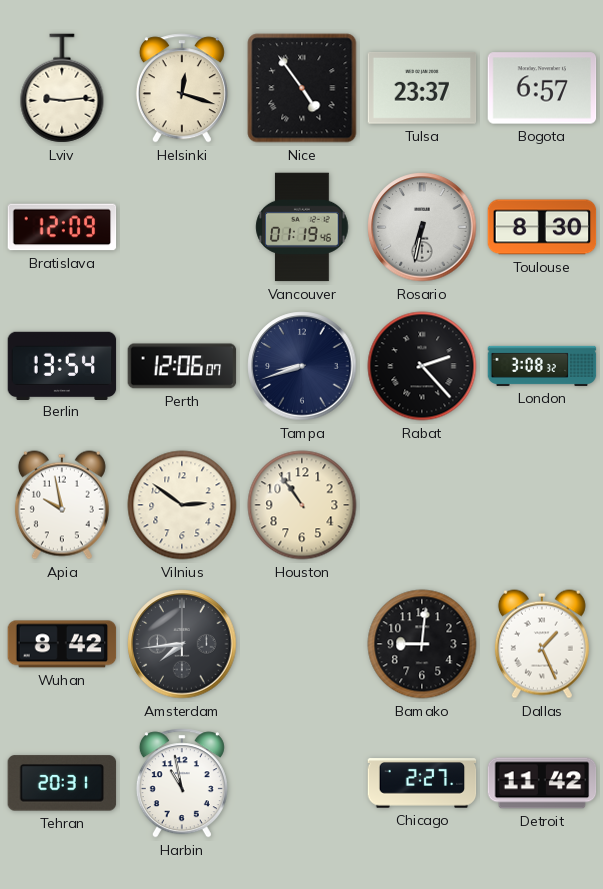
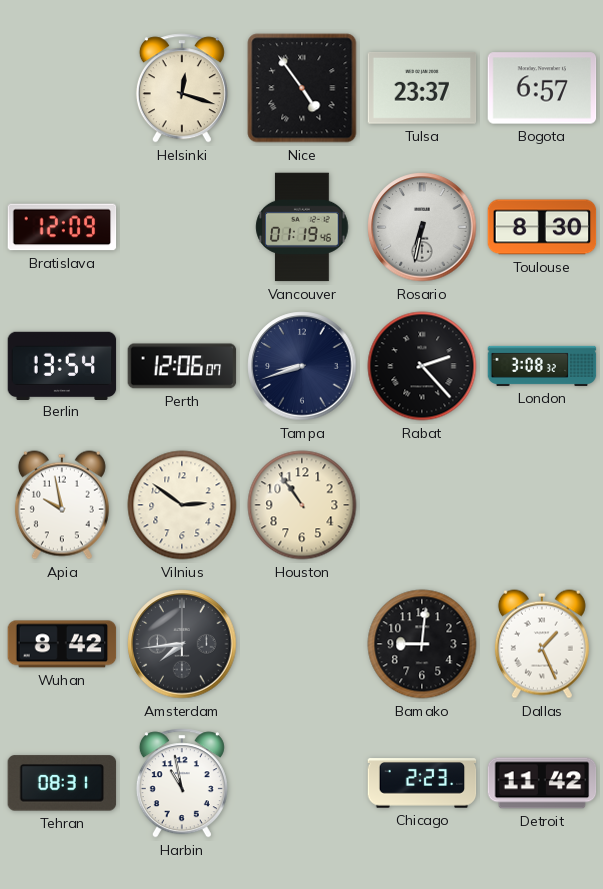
Lviv: 9:14 -> none
Tehran: 20:31 -> 08:31
Chicago: 2:27 -> 2:23
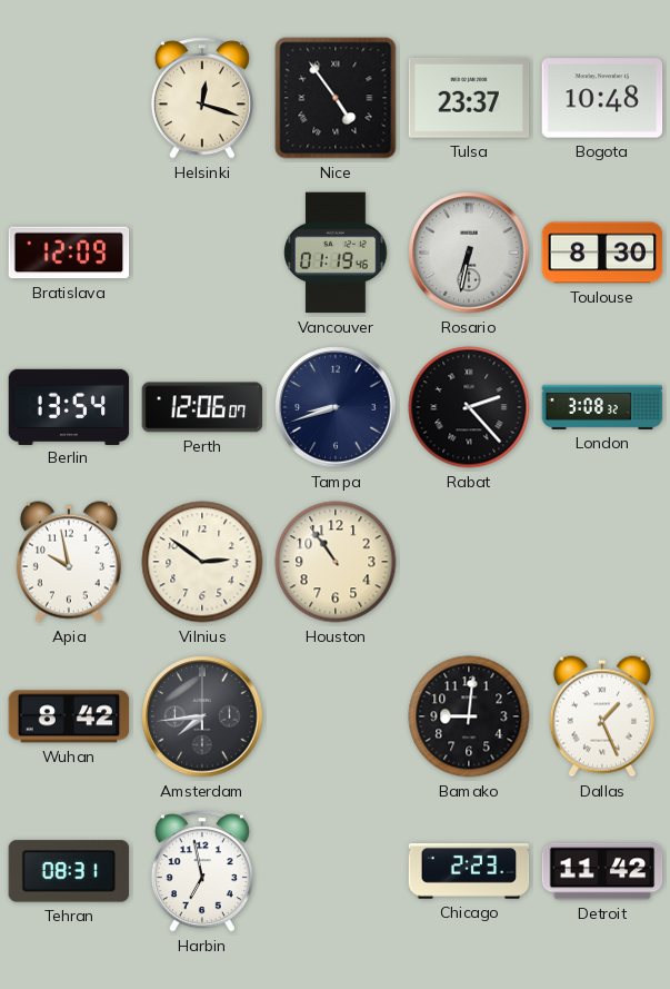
Bogota: 6:57 -> 10:48
Harbin: 10:58 -> 6:58
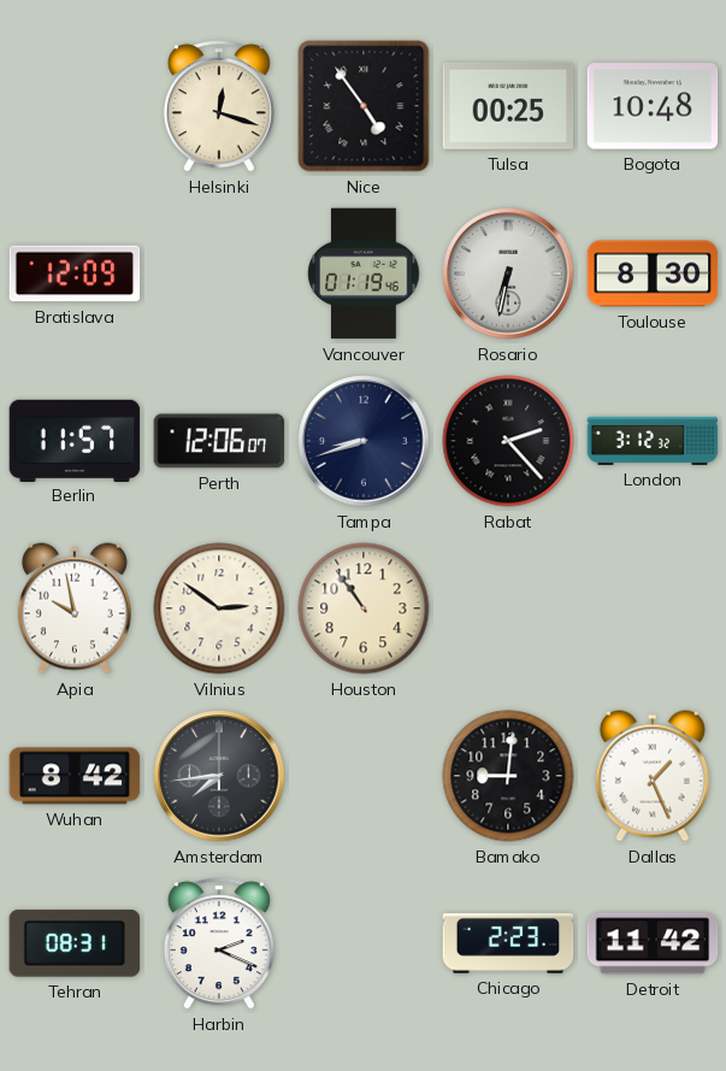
Tulsa: 23:37 -> 00:25
Berlin: 13:54 -> 11:57
London: 3:08 -> 3:12
Harbin: 6:58 -> 2:19
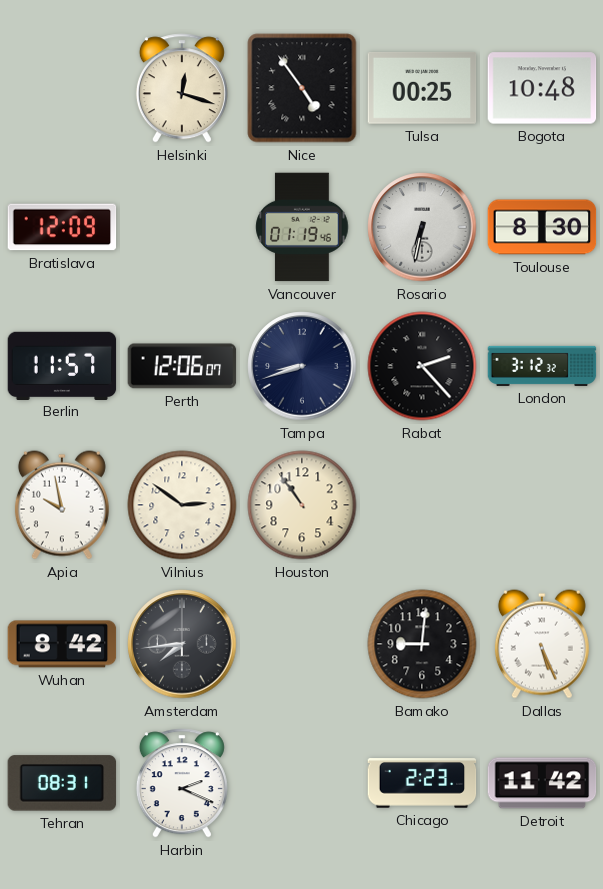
Dallas: 1:26 -> 5:26
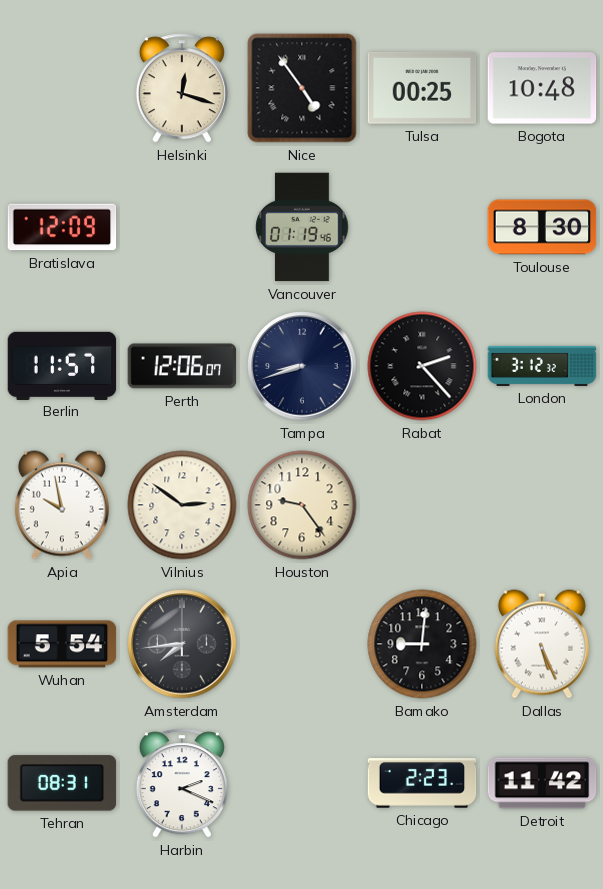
Rosario: 6:32 -> none
Houston: 10:54 -> 9:24
Wuhan: 8:42 -> 5:54
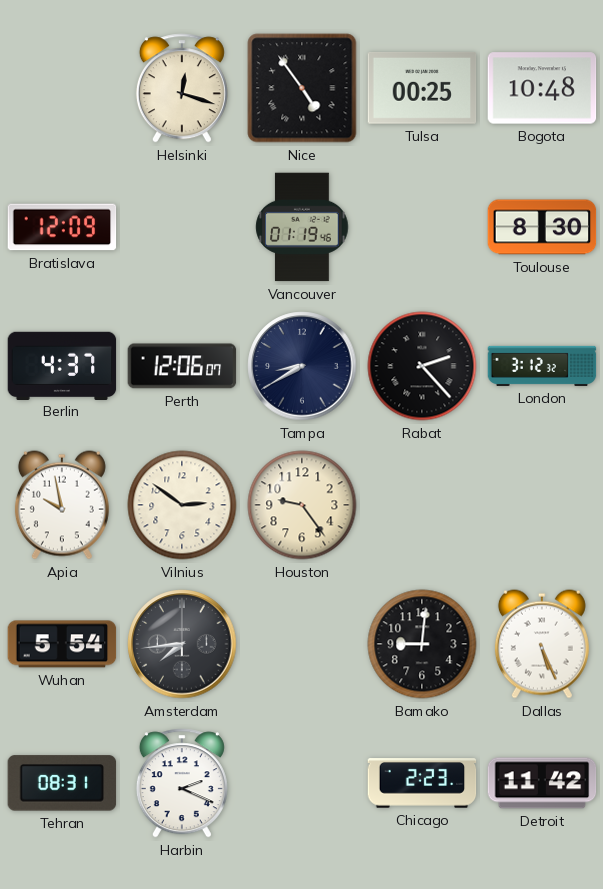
Berlin: 11:57 -> 4:37
Tampa: 8:42 -> 8:40
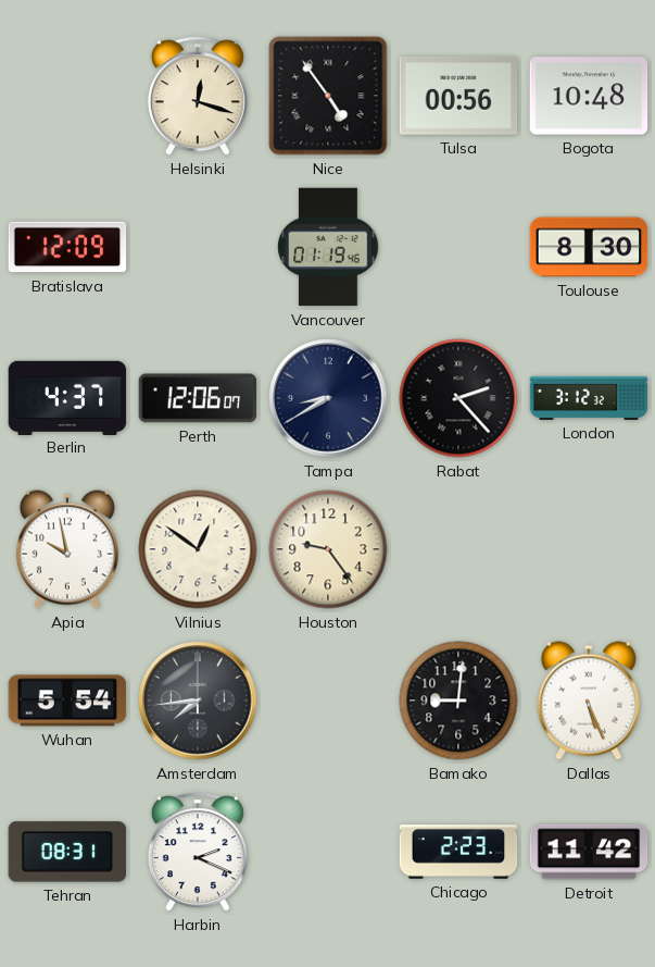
Tulsa: 00:25 -> 00:56
Vilnius: 2:51 -> 12:51
